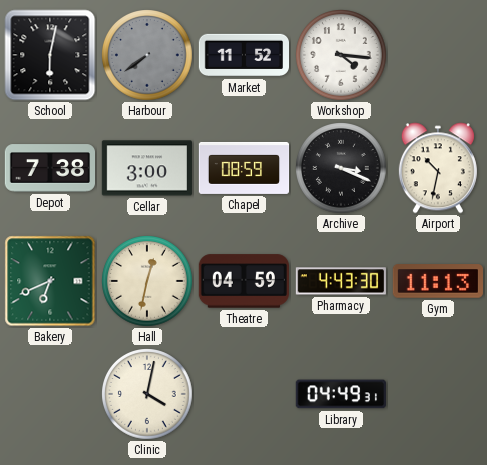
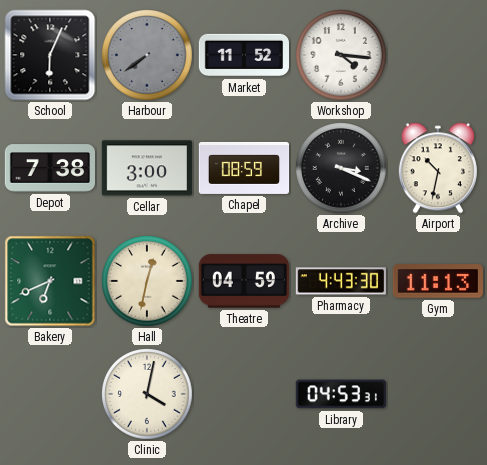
School: 6:02 -> 6:04
Library: 04:49 -> 04:53
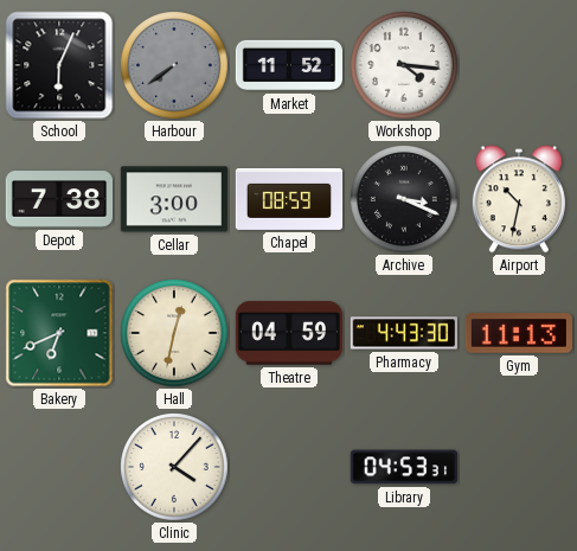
Clinic: 4:02 -> 4:07
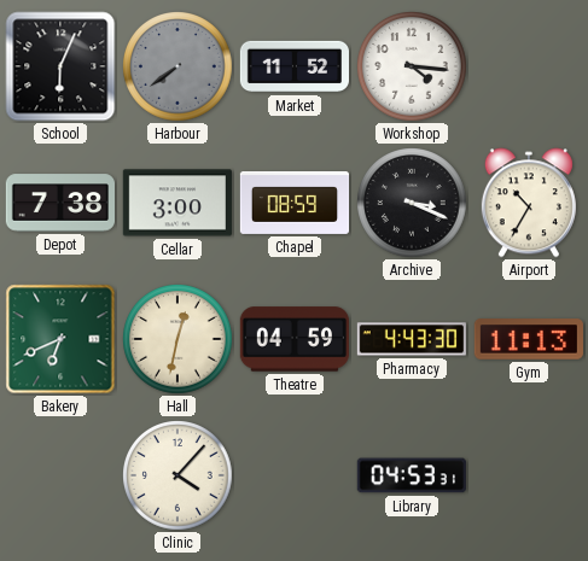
Airport: 10:32 -> 10:35
